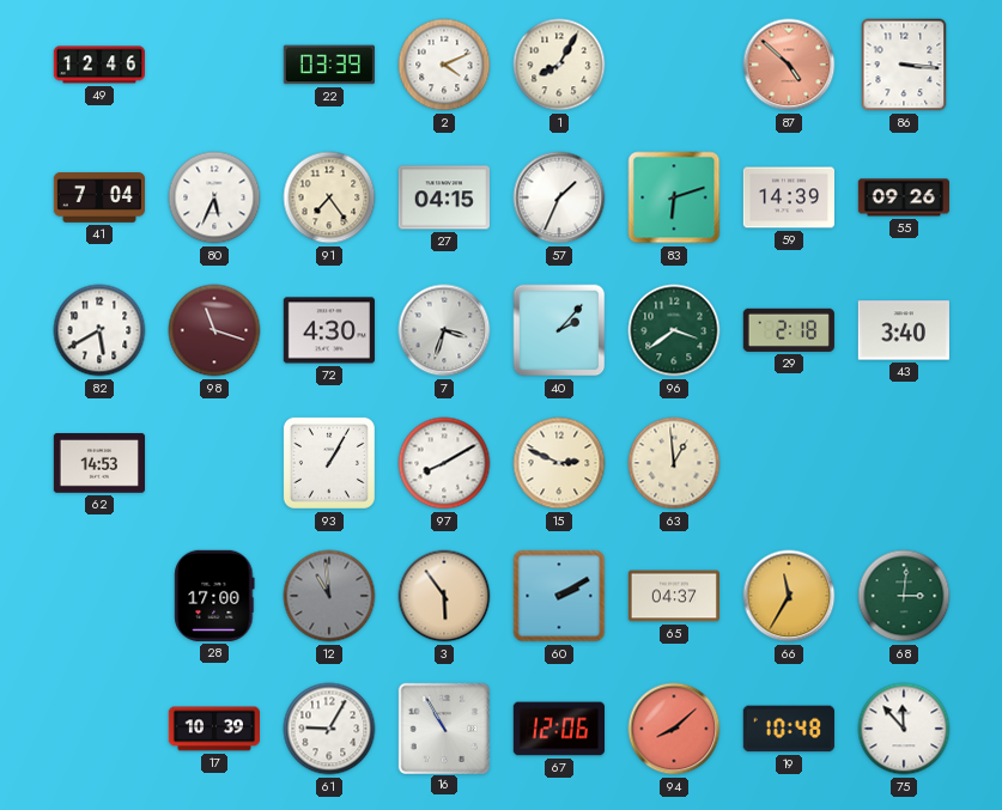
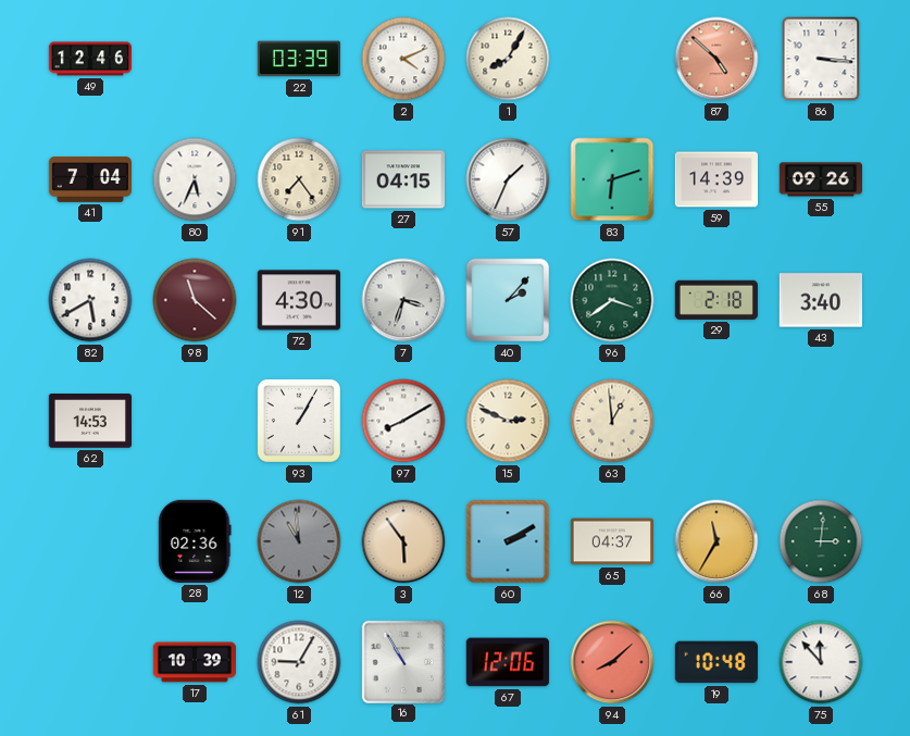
98: 11:18 -> 11:22
28: 17:00 -> 02:36
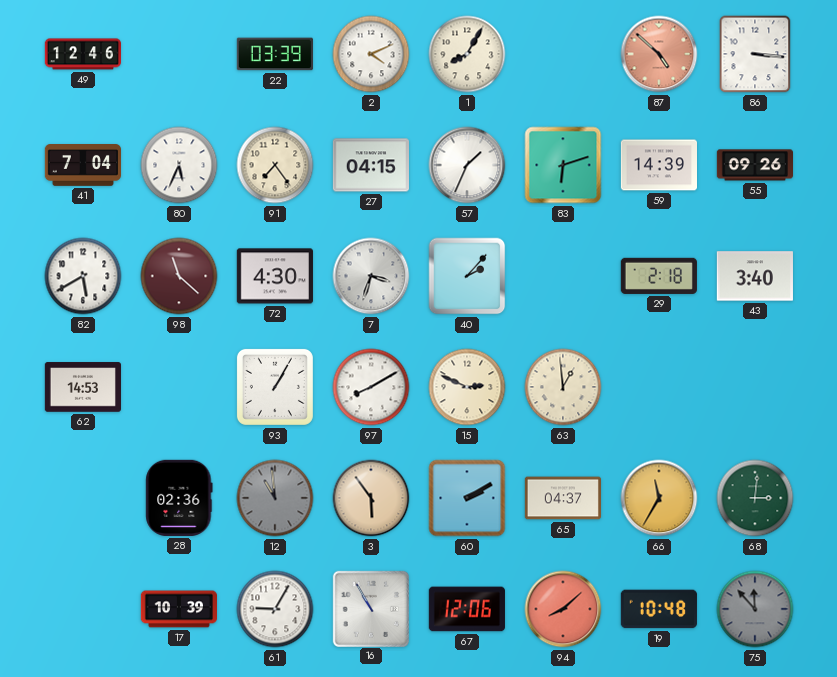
96: 3:39 -> none
75 dial: white -> grey
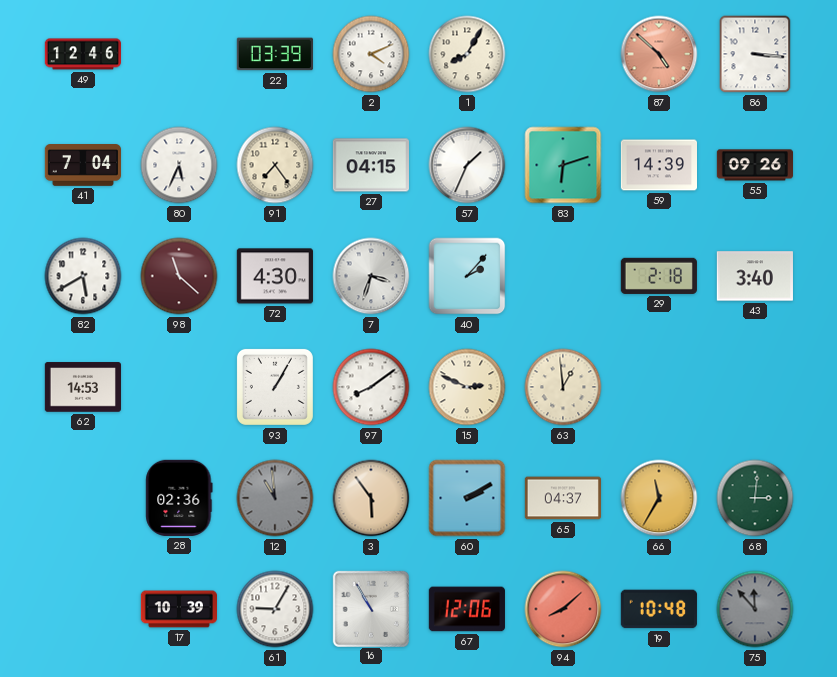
97: 8:10 -> 8:09
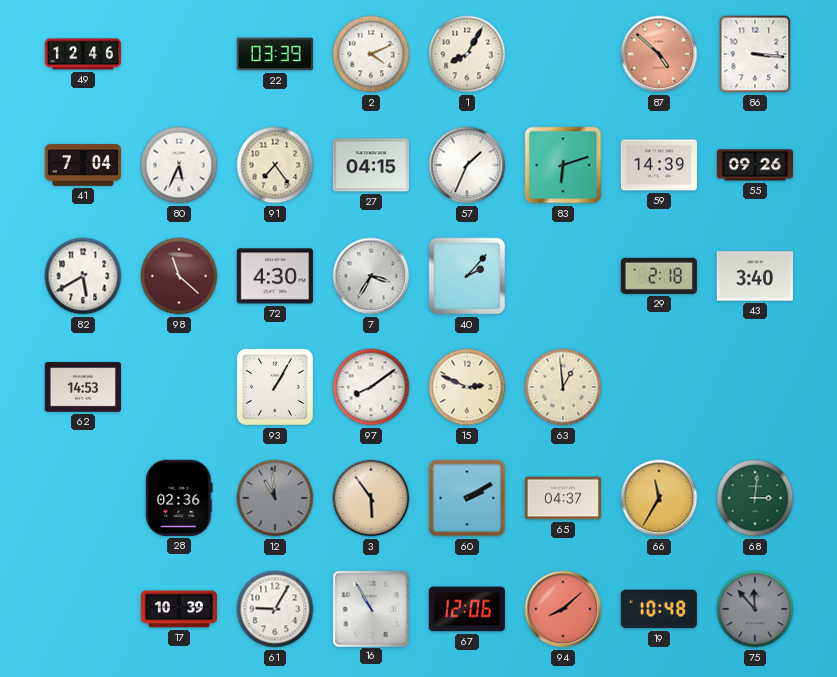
7: 3:33 -> 3:35
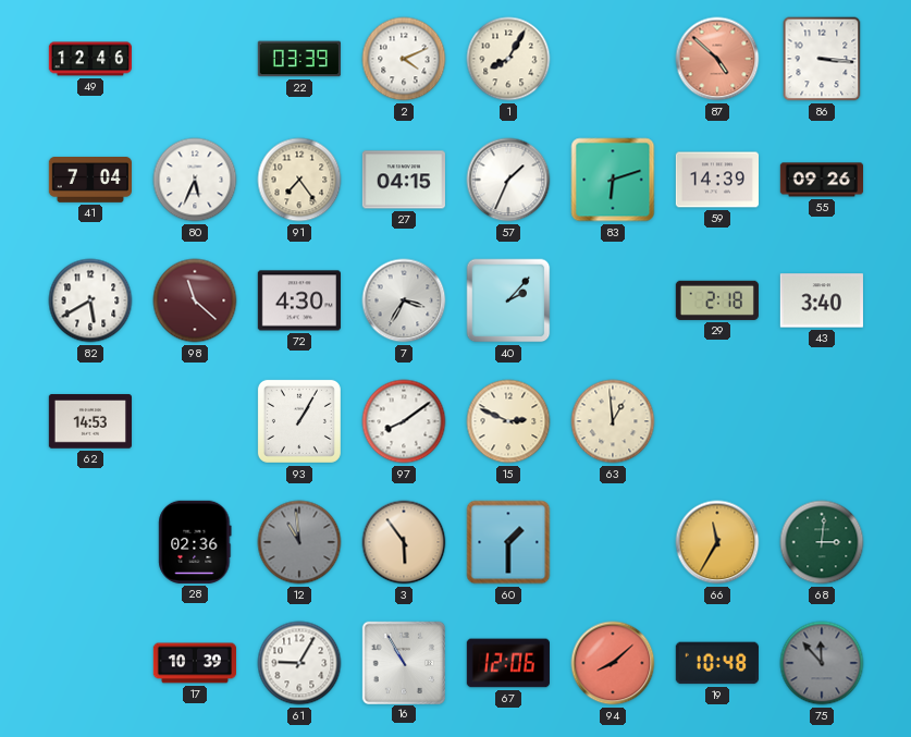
60: 2:10 -> 1:30
65: 04:37 -> none
